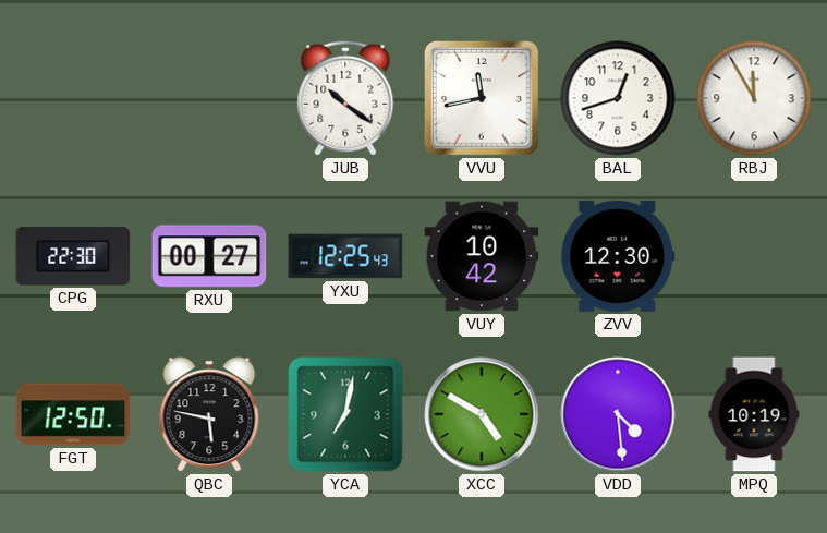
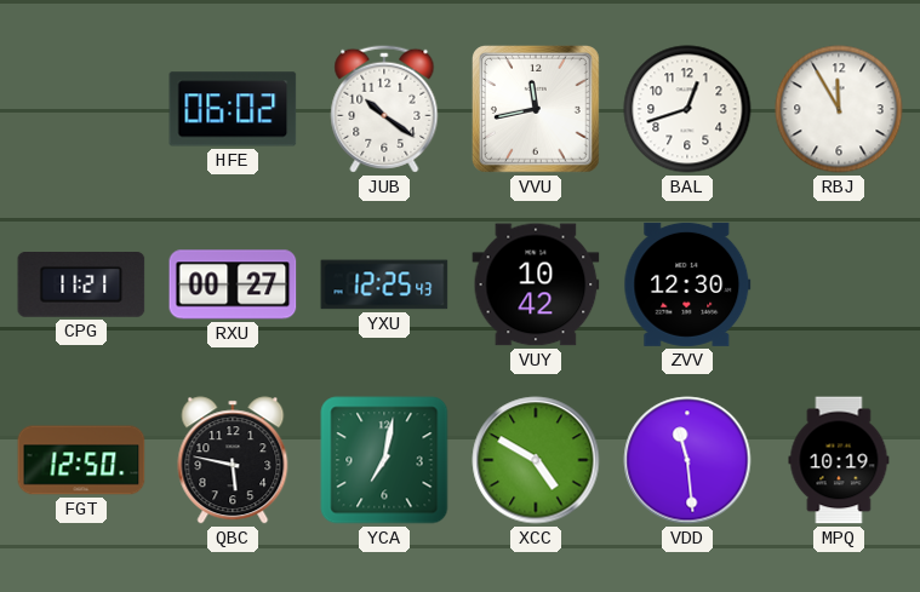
HFE: none -> 06:02
CPG: 22:30 -> 11:21
VDD: 4:29 -> 11:29
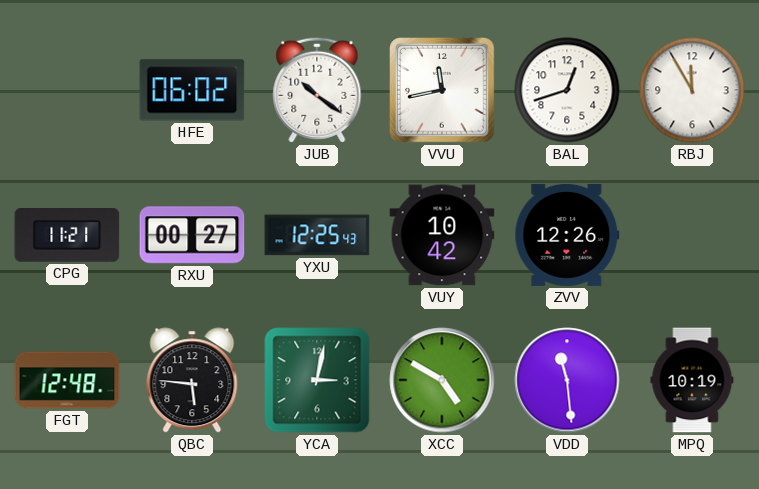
ZVV: 12:30 -> 12:26
FGT: 12:50 -> 12:48
QBC: 5:47 -> 5:46
YCA: 7:02 -> 3:02
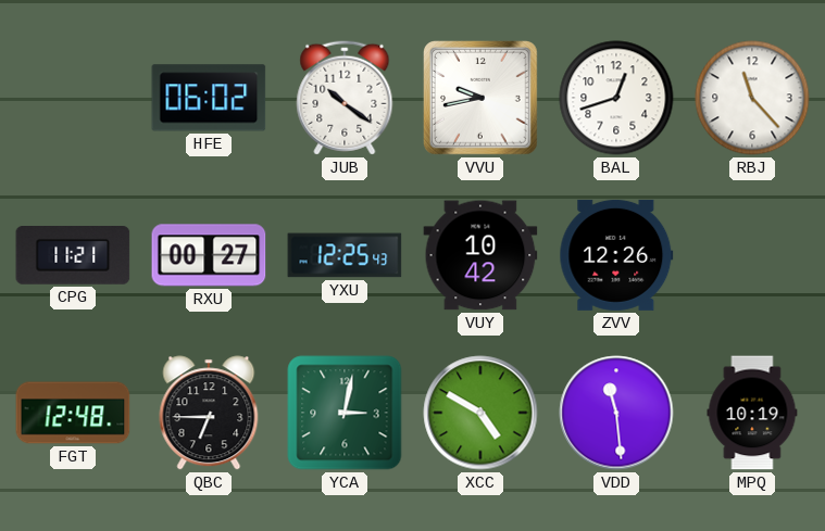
VVU: 11:43 -> 9:43
RBJ: 11:55 -> 11:23
QBC: 5:46 -> 6:45
